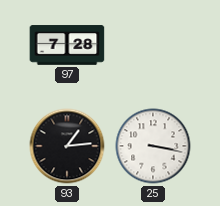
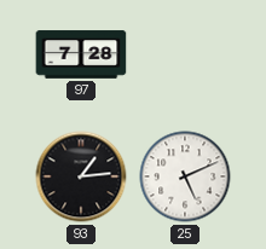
25: 3:17 -> 5:11
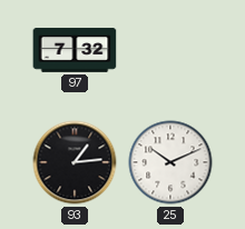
97: 7:28 -> 7:32
25: 5:11 -> 10:11
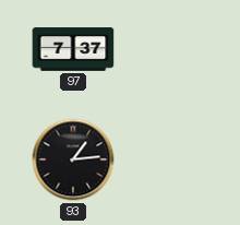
97: 7:32 -> 7:37
25: 10:11 -> none
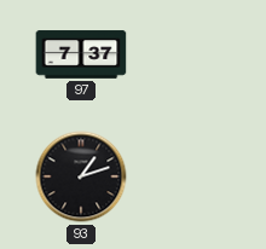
93: 1:14 -> 1:12
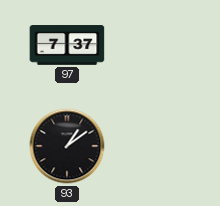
93: 1:12 -> 1:09
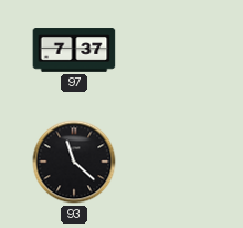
93: 1:09 -> 11:22
